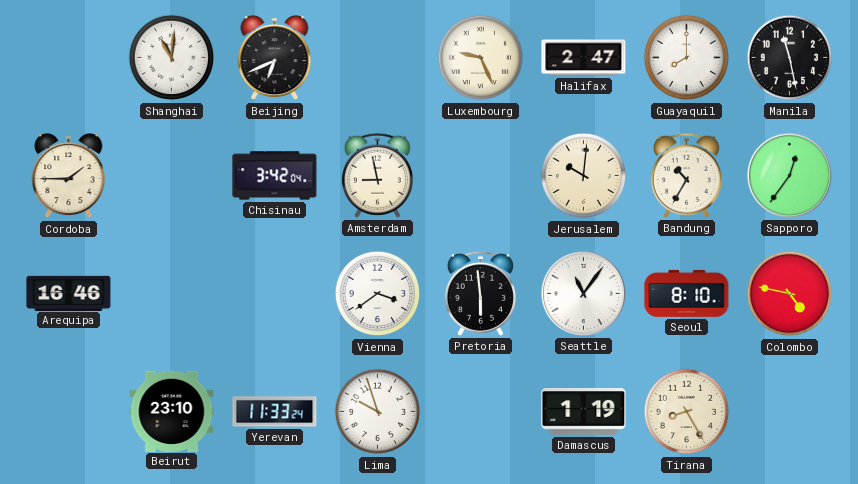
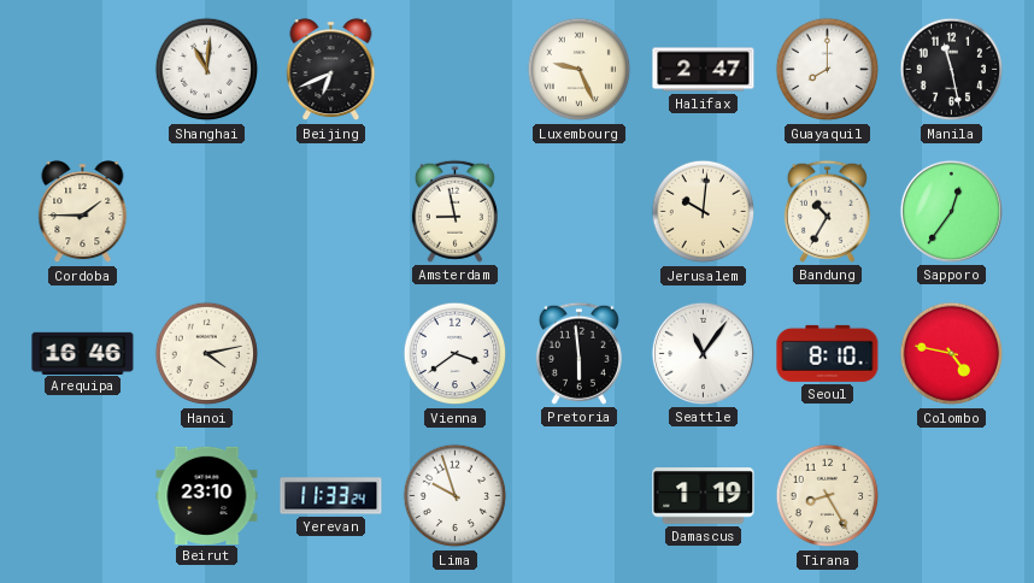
Chisinau: 3:42 -> none
Hanoi: none -> 4:13
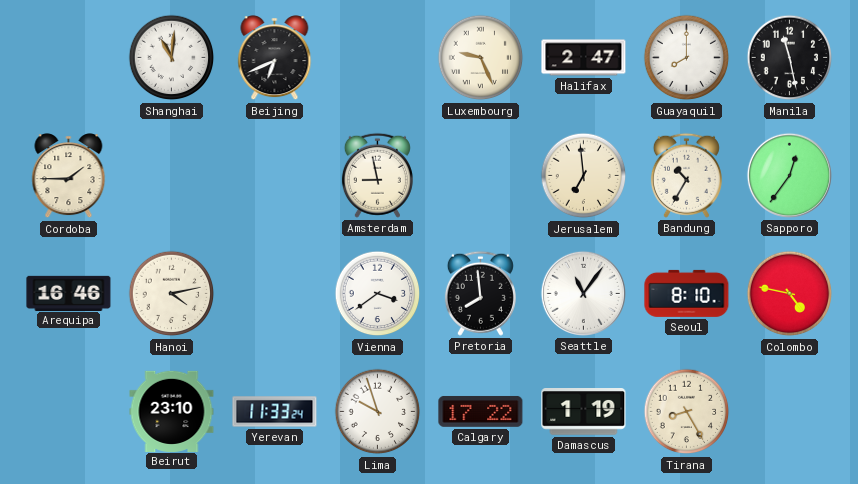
Jerusalem: 10:01 -> 6:59
Pretoria: 5:59 -> 7:59
Calgary: none -> 17:22
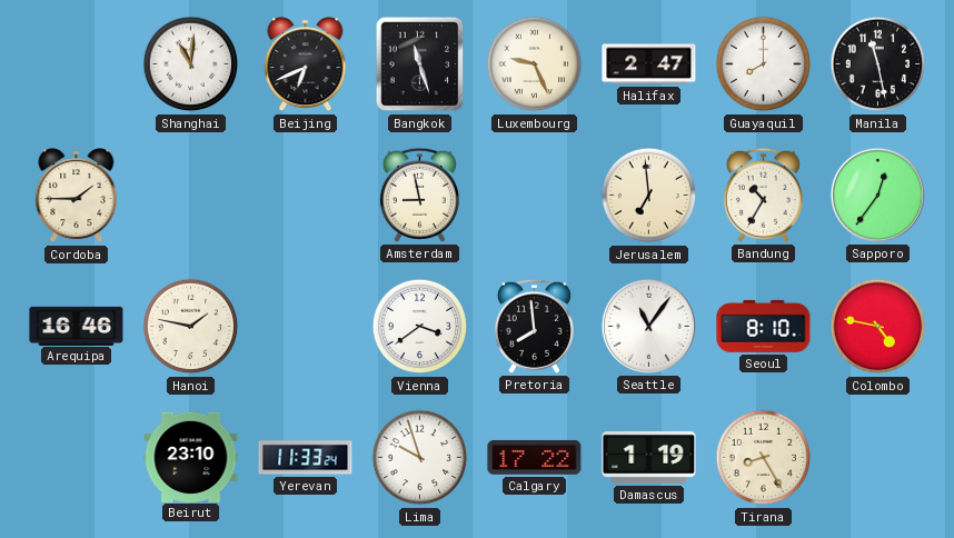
Bangkok: none -> 11:27
Hanoi: 4:13 -> 1:47
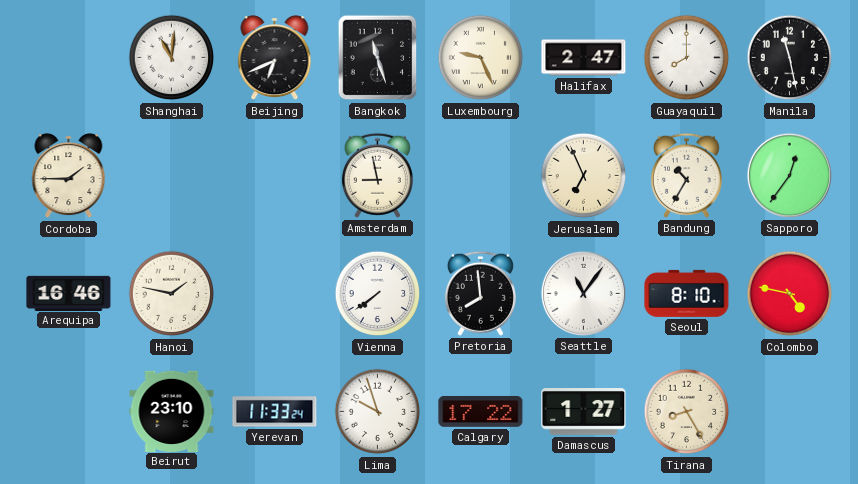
Jerusalem: 6:59 -> 6:56
Vienna: 3:39 -> 7:39
Damascus: 1:19 -> 1:27
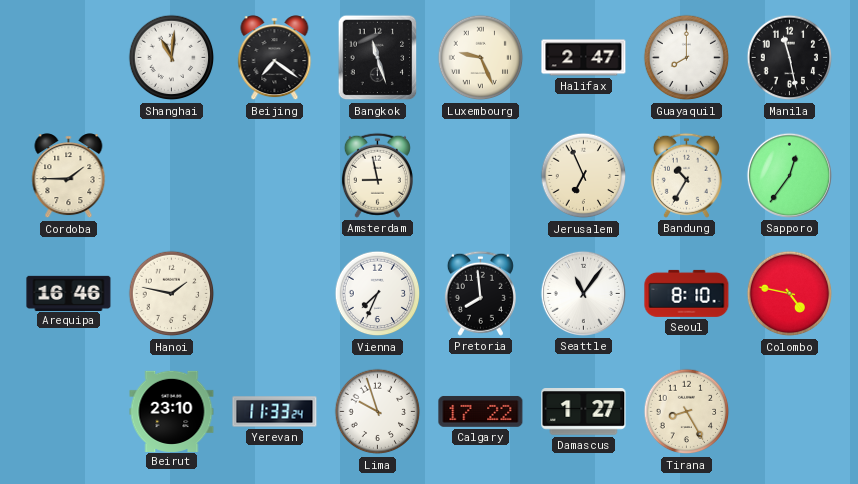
Beijing: 6:41 -> 7:21
Vienna: 7:39 -> 7:34
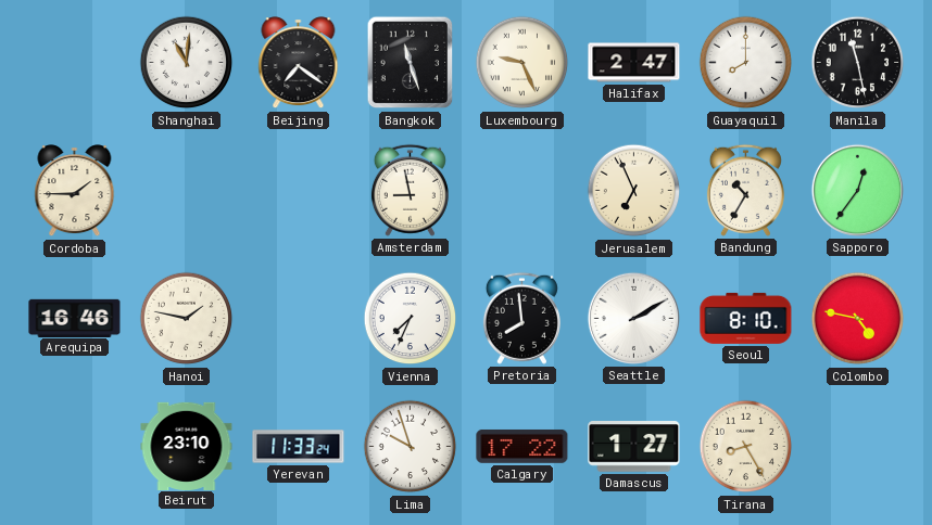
Seattle: 11:06 -> 2:10
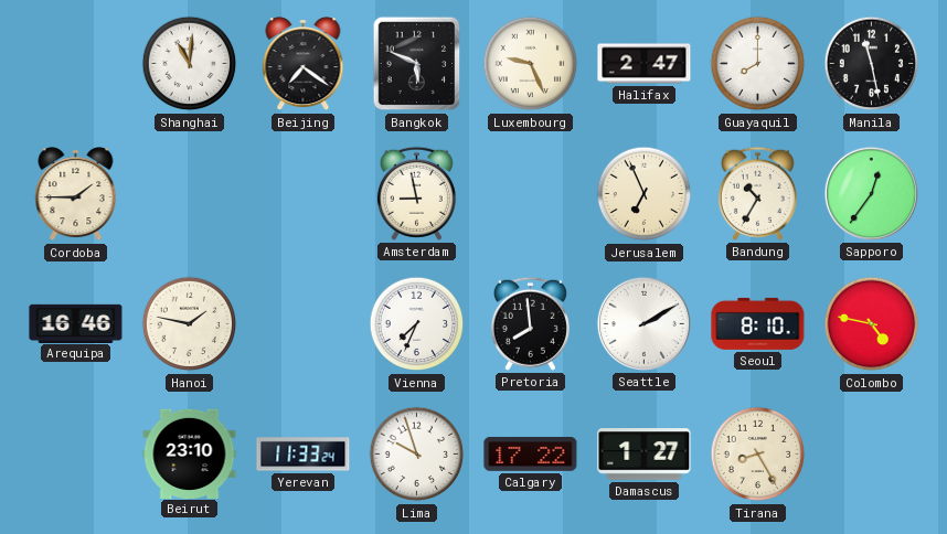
Bangkok: 11:27 -> 5:49
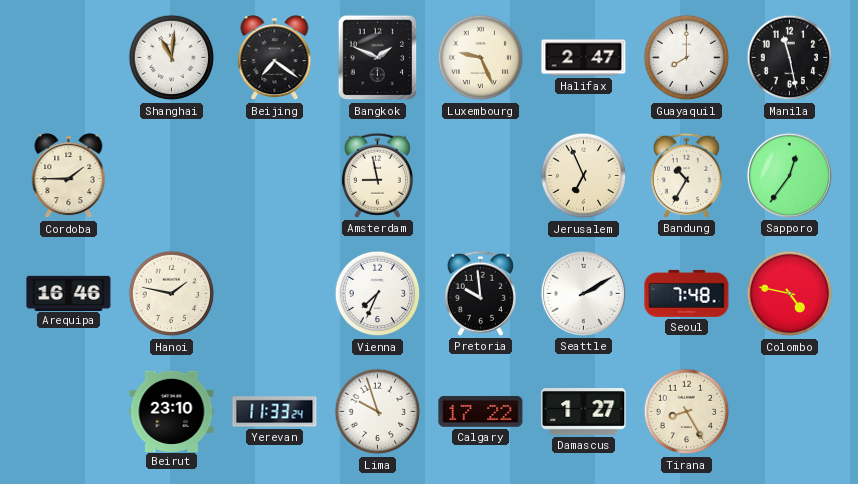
Bangkok: 5:49 -> 1:49
Pretoria: 7:59 -> 9:59
Seoul: 8:10 -> 7:48
